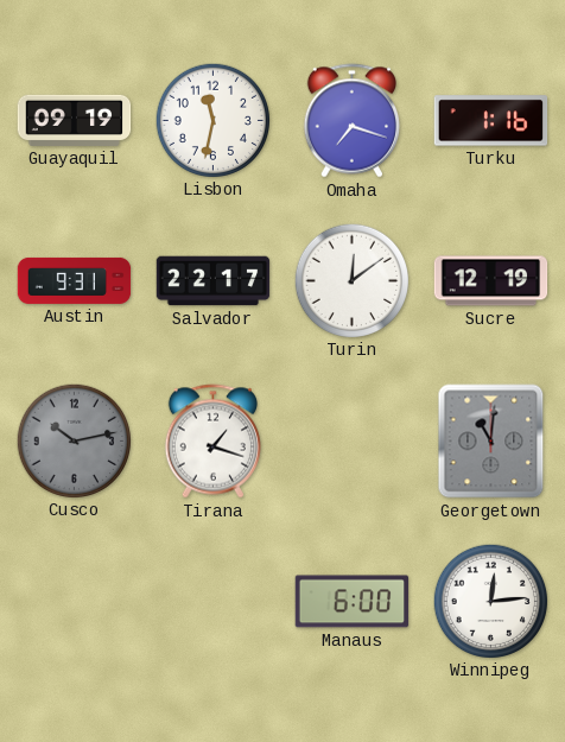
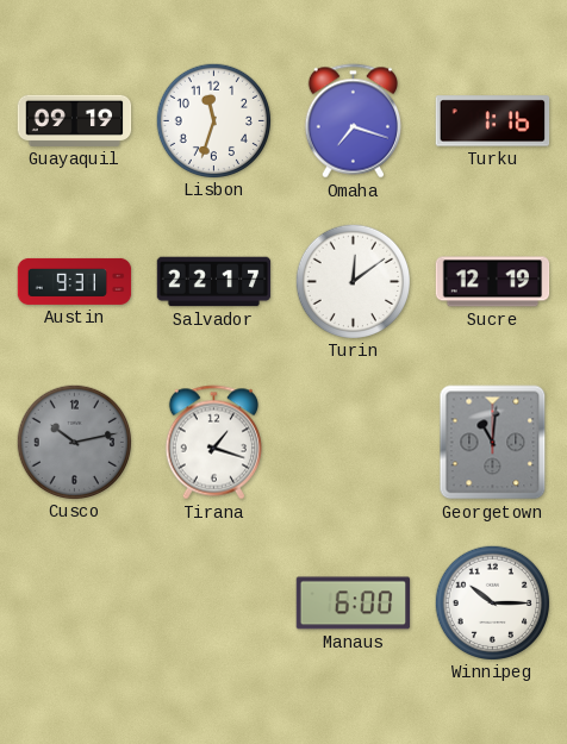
Lisbon: 11:32 -> 11:33
Winnipeg: 12:14 -> 10:15
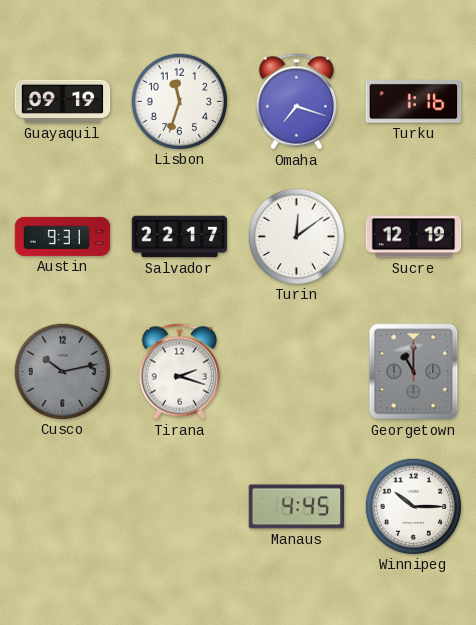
Tirana: 1:18 -> 2:18
Georgetown: 11:01 -> 11:00
Manaus: 6:00 -> 4:45
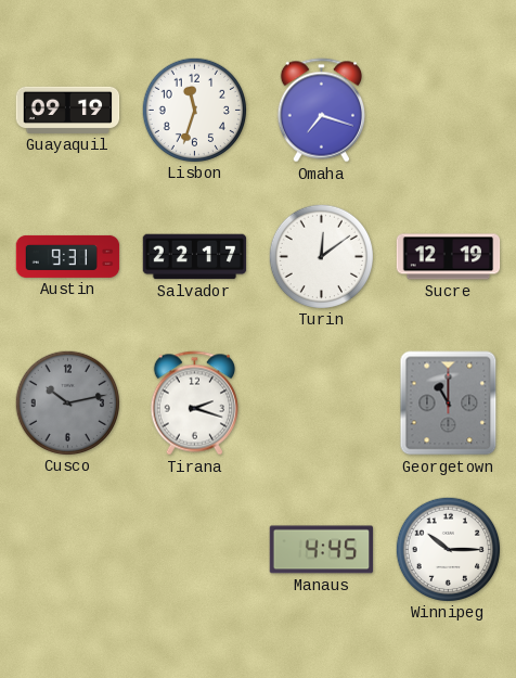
Turku: 1:16 -> none
